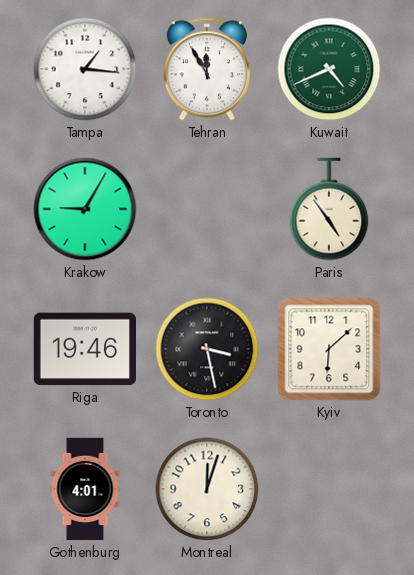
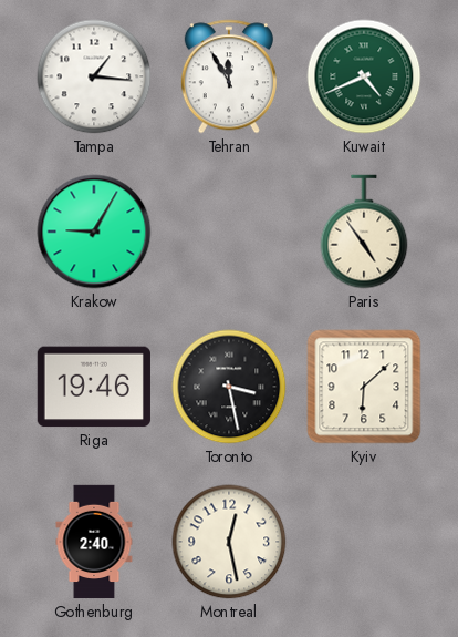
Gothenburg: 4:01 -> 2:40
Montreal: 12:03 -> 12:28
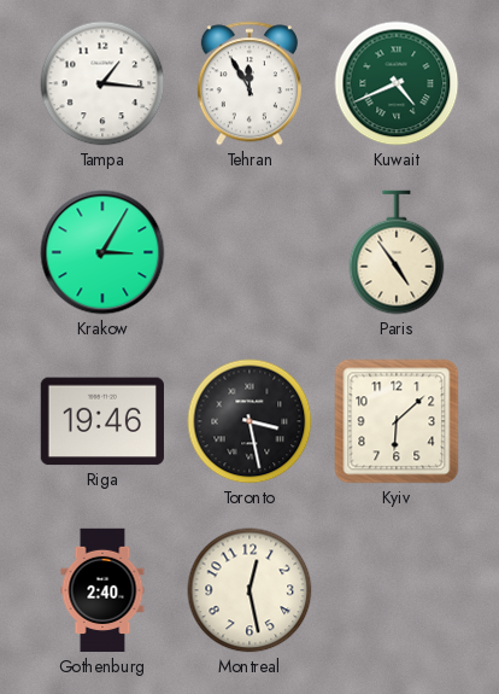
Krakow: 9:05 -> 3:05
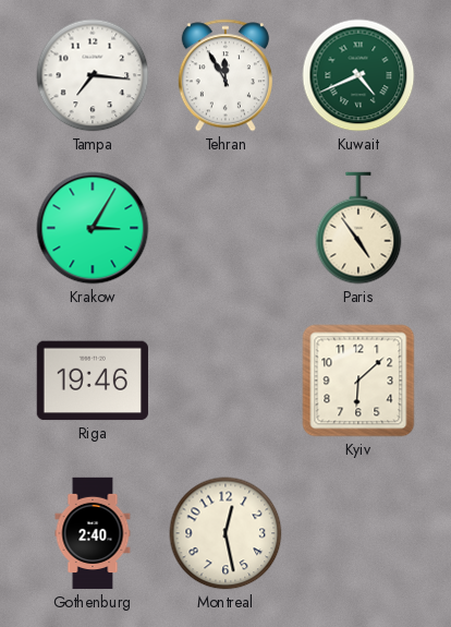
Tampa: 1:16 -> 7:16
Toronto: 3:28 -> none
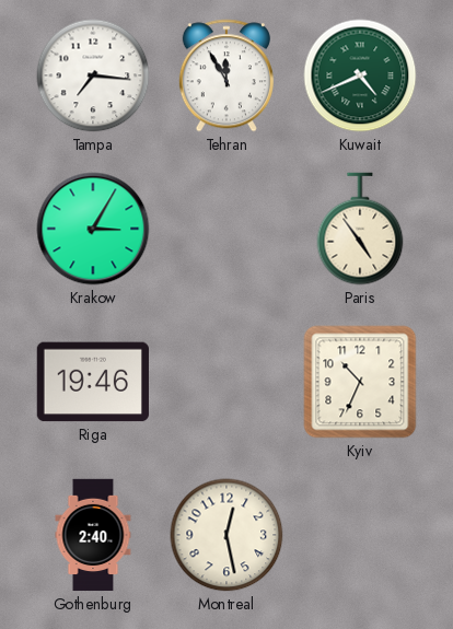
Kyiv: 6:08 -> 10:34
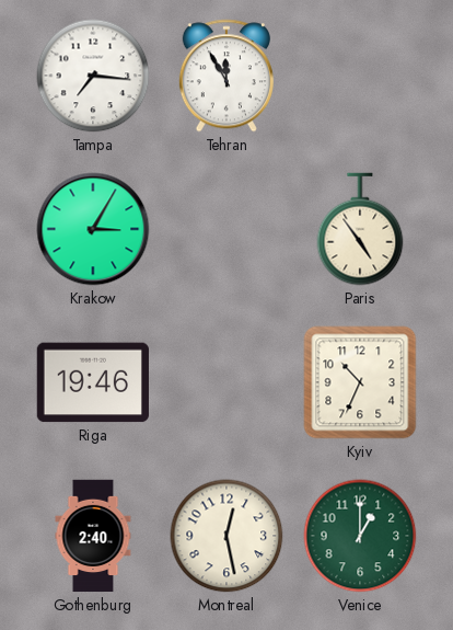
Kuwait: 4:41 -> none
Venice: none -> 1:00
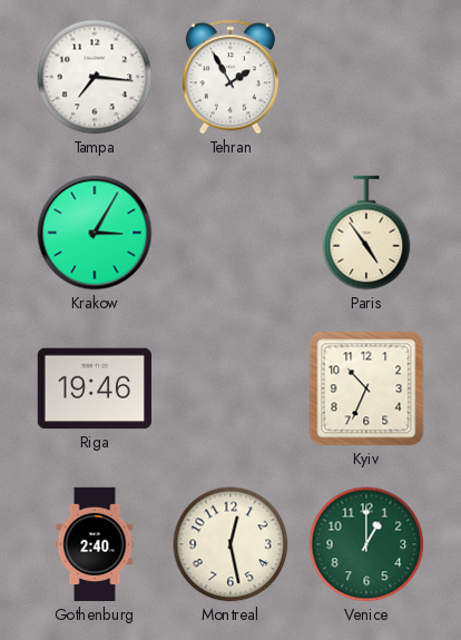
Tehran: 11:55 -> 1:55
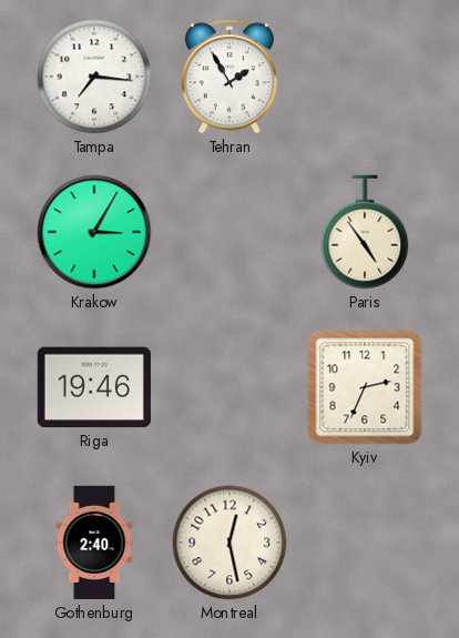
Kyiv: 10:34 -> 2:34
Venice: 1:00 -> none
